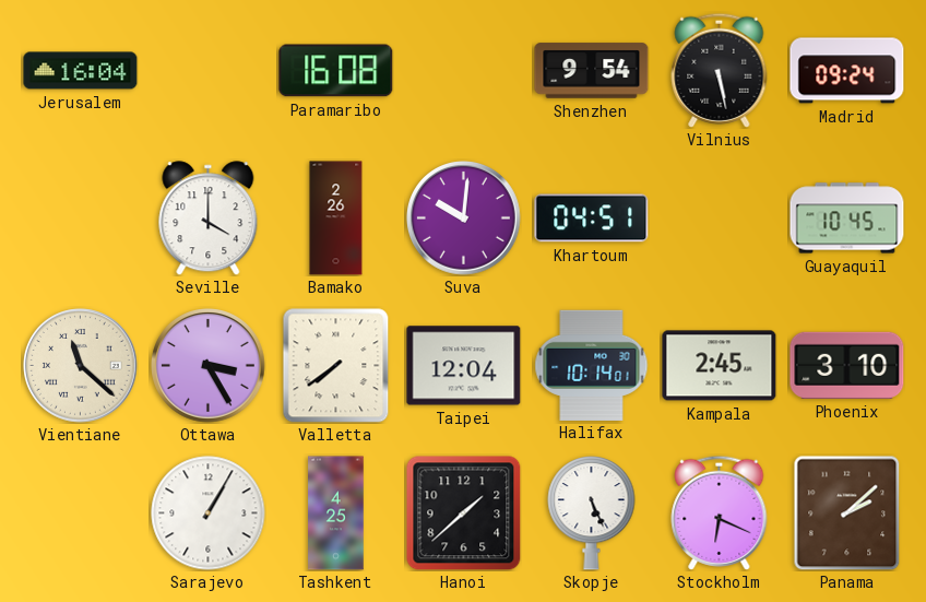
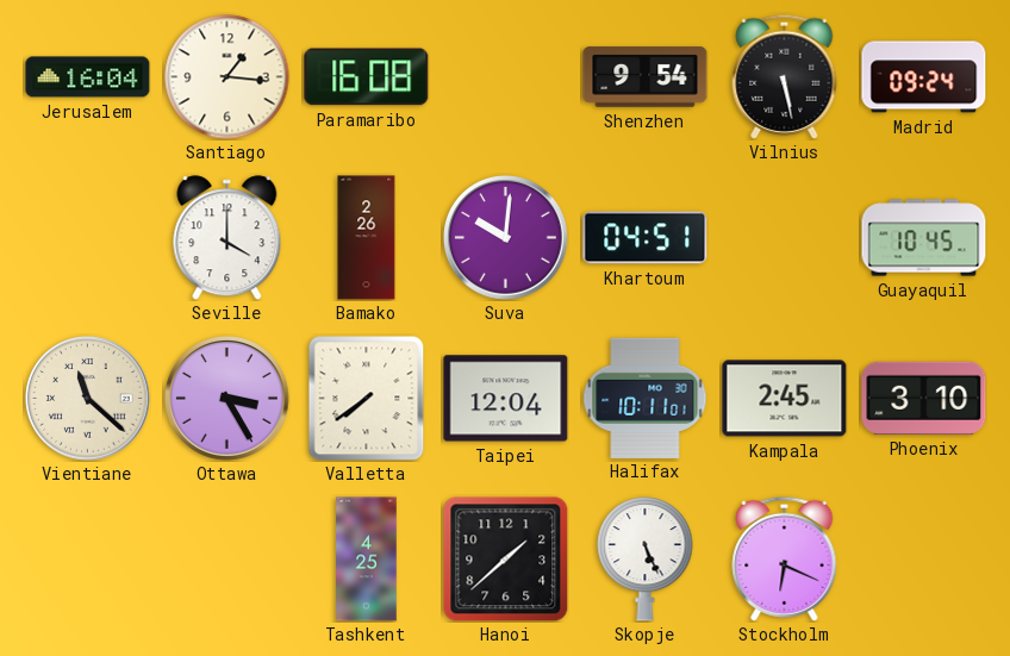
Santiago: none -> 1:16
Halifax: 10:14 -> 10:11
Sarajevo: 1:05 -> none
Panama: 2:08 -> none
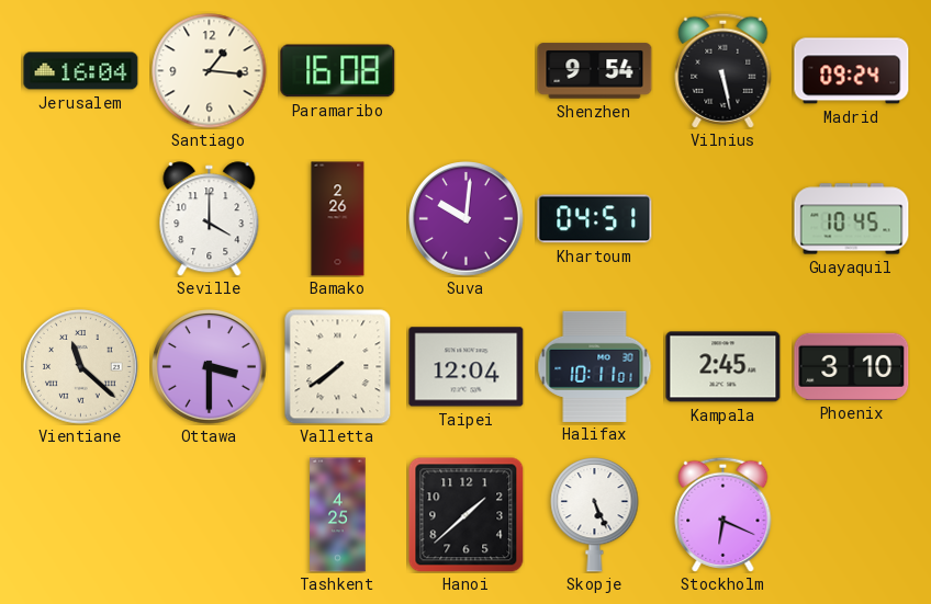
Ottawa: 3:25 -> 3:30
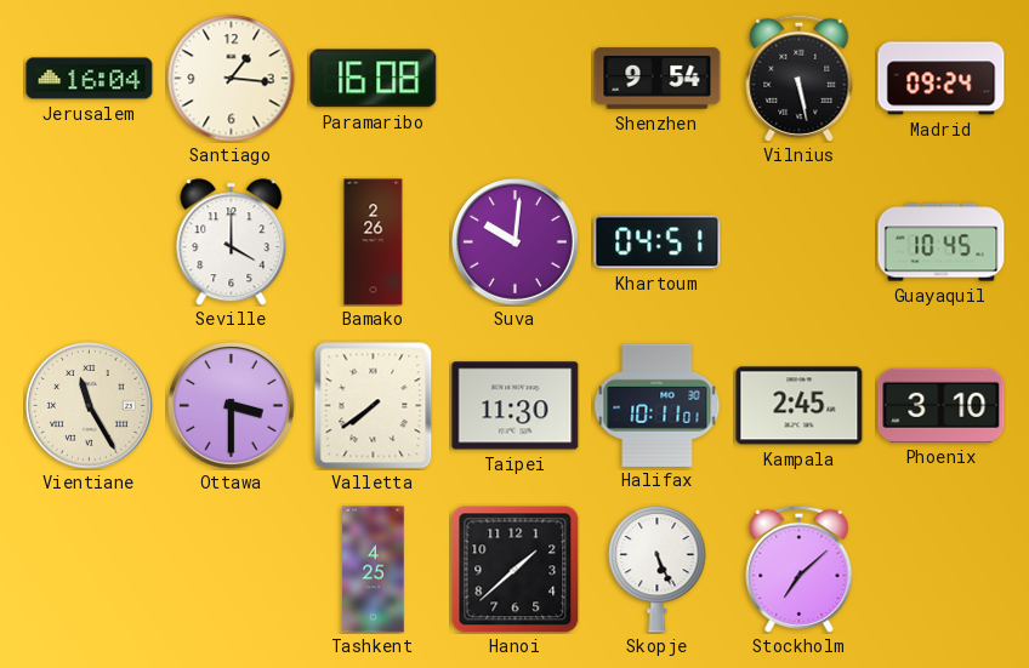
Vientiane: 11:22 -> 11:25
Taipei: 12:04 -> 11:30
Stockholm: 6:19 -> 7:08
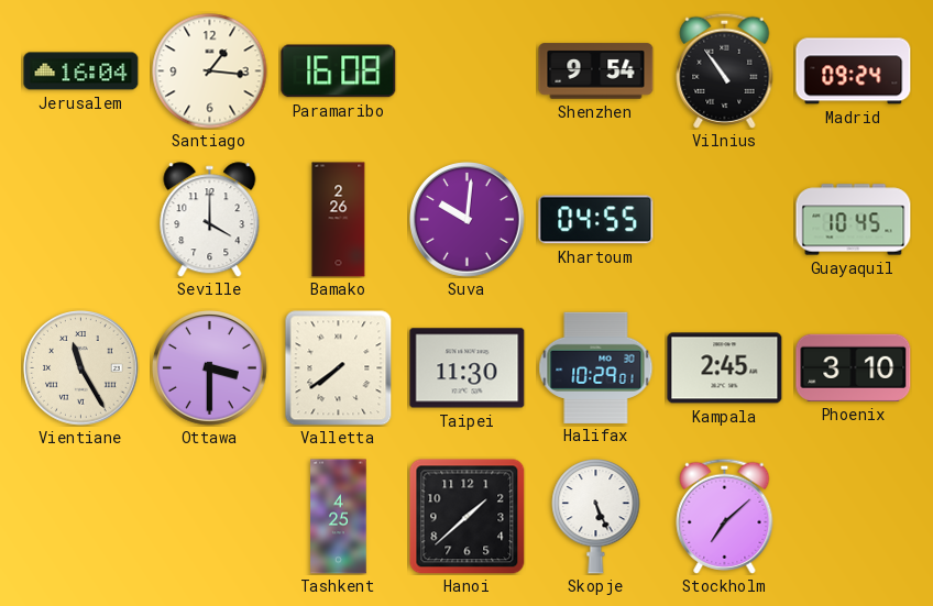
Vilnius: 5:28 -> 10:54
Khartoum: 04:51 -> 04:55
Halifax: 10:11 -> 10:29
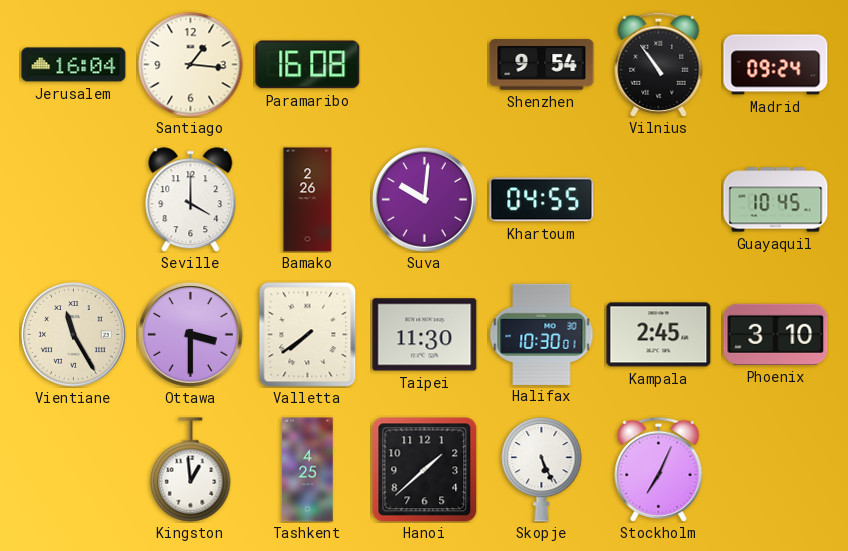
Halifax: 10:29 -> 10:30
Kingston: none -> 12:59
Stockholm: 7:08 -> 7:04
